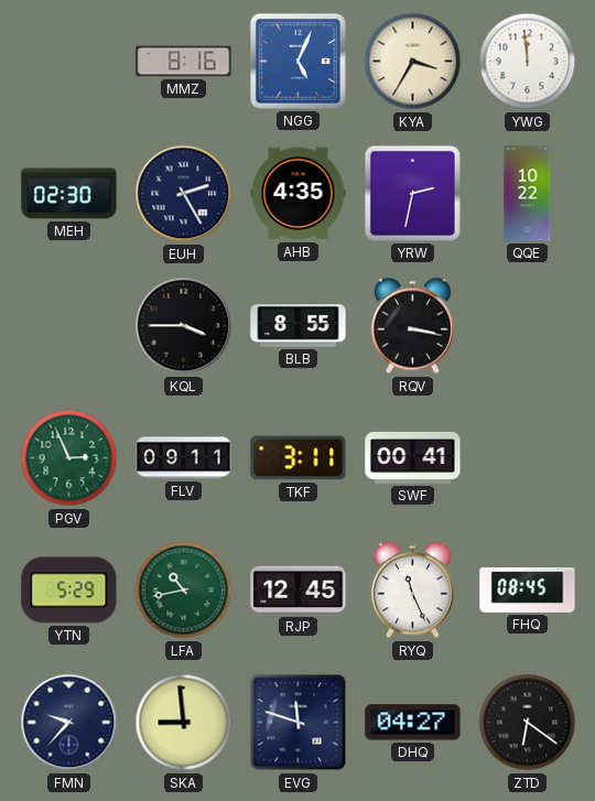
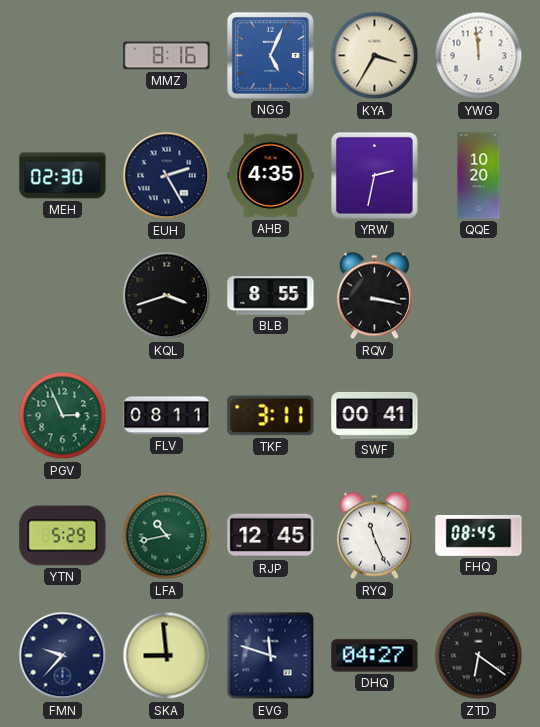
QQE: 10:22 -> 10:20
KQL: 3:45 -> 3:42
FLV: 09:11 -> 08:11
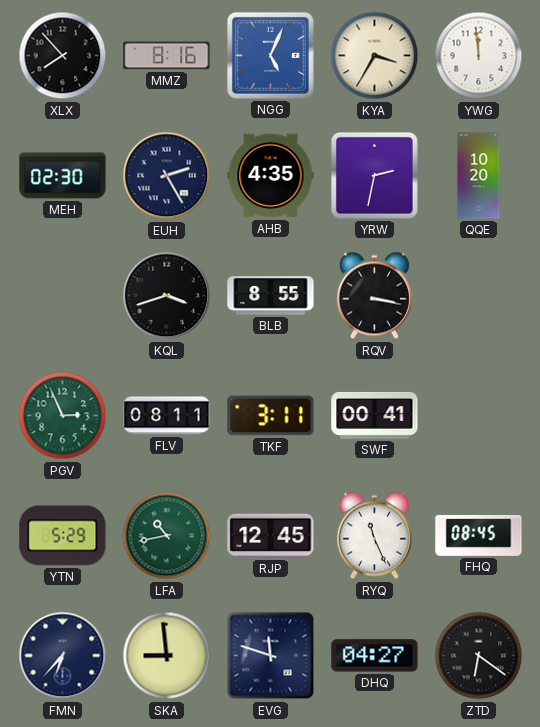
XLX: none -> 7:53
FMN: 9:37 -> 6:37
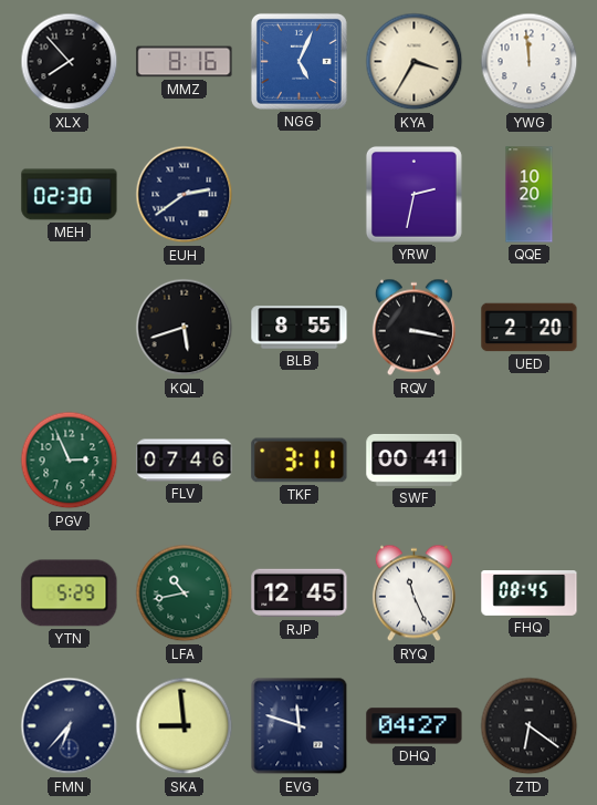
EUH: 2:25 -> 2:39
AHB: 4:35 -> none
KQL: 3:42 -> 5:42
UED: none -> 2:20
FLV: 08:11 -> 07:46
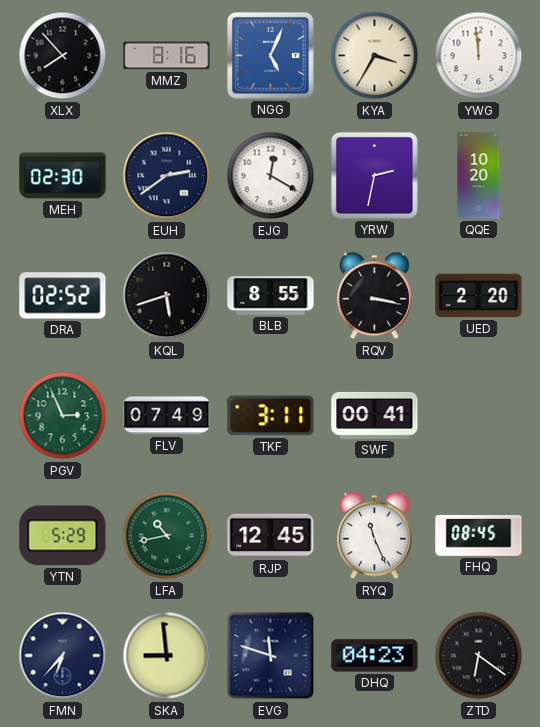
EJG: none -> 12:20
DRA: none -> 02:52
FLV: 07:46 -> 07:49
DHQ: 04:27 -> 04:23
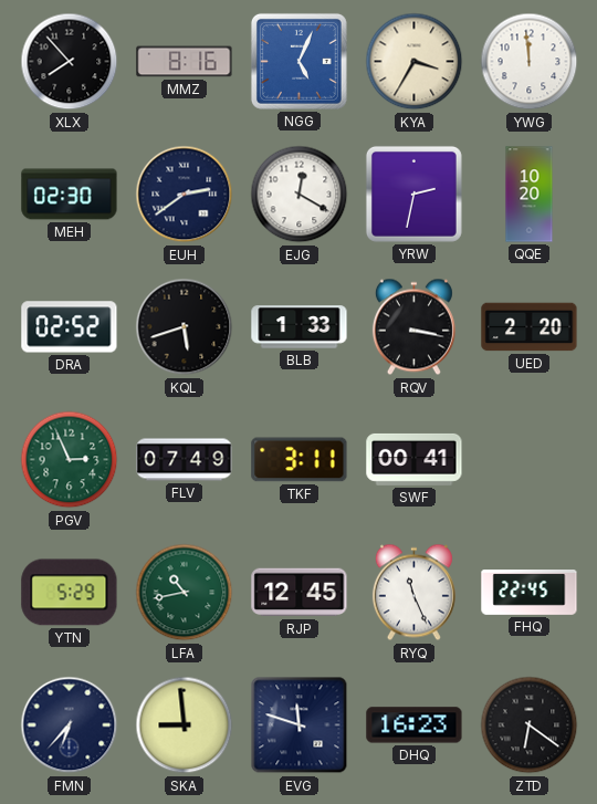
BLB: 8:55 -> 1:33
FHQ: 08:45 -> 22:45
DHQ: 04:23 -> 16:23
